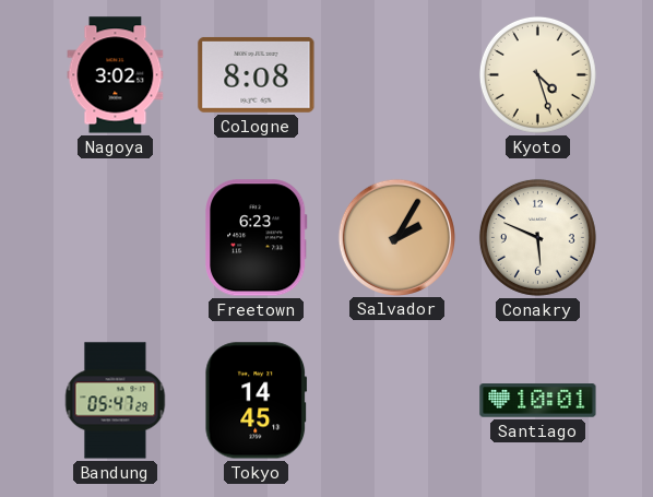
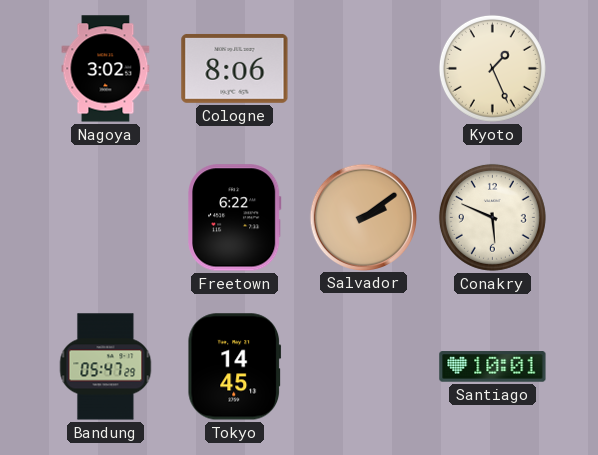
Cologne: 8:08 -> 8:06
Kyoto: 4:27 -> 1:26
Freetown: 6:23 -> 6:22
Salvador: 2:05 -> 2:09
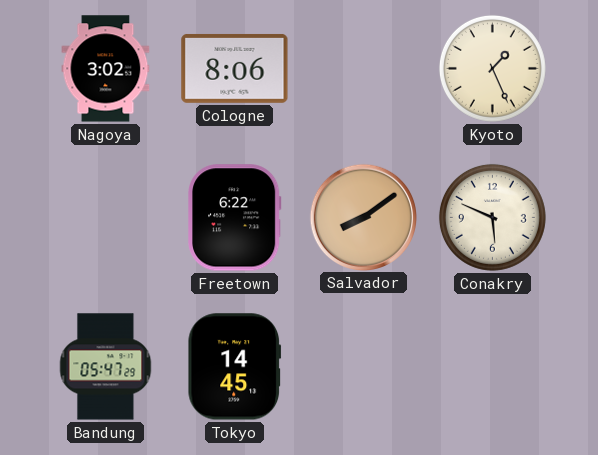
Salvador: 2:09 -> 8:09
Santiago: 10:01 -> none
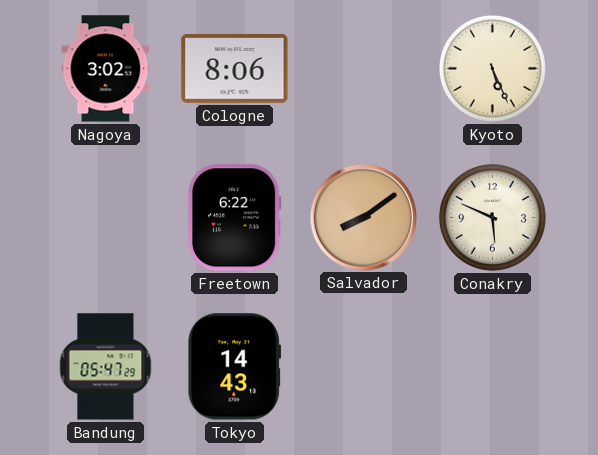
Kyoto: 1:26 -> 5:26
Tokyo: 14:45 -> 14:43
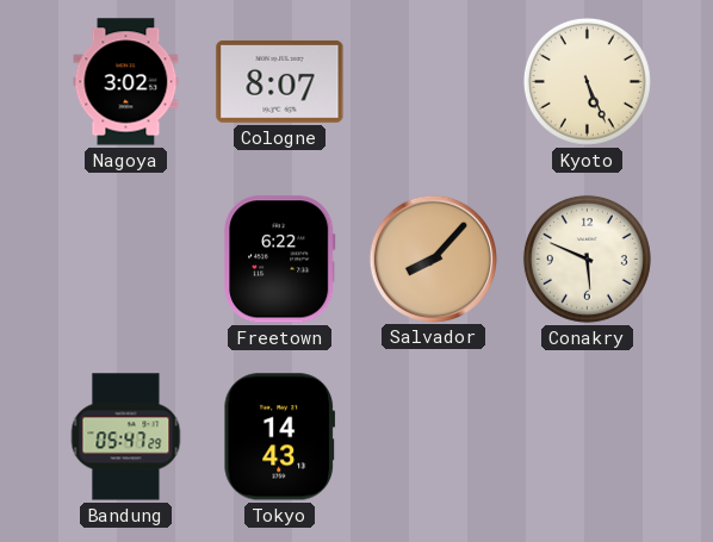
Cologne: 8:06 -> 8:07
Salvador: 8:09 -> 8:07
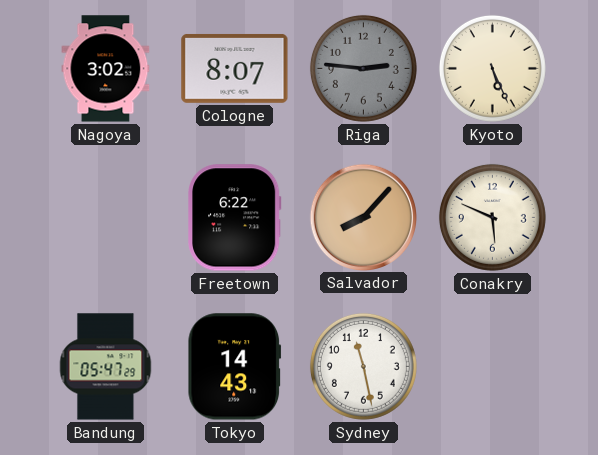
Riga: none -> 2:46
Sydney: none -> 11:28
